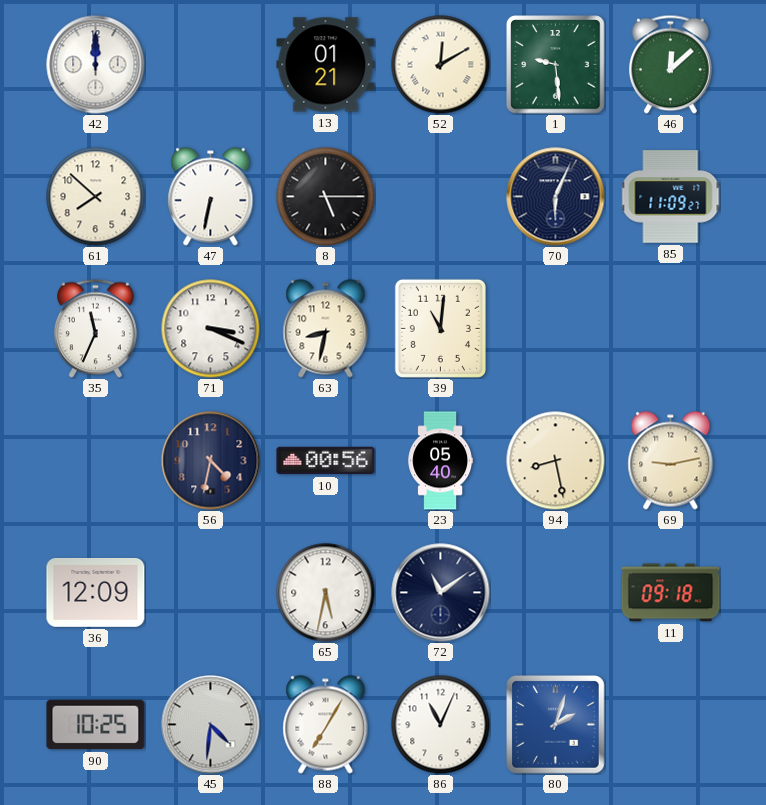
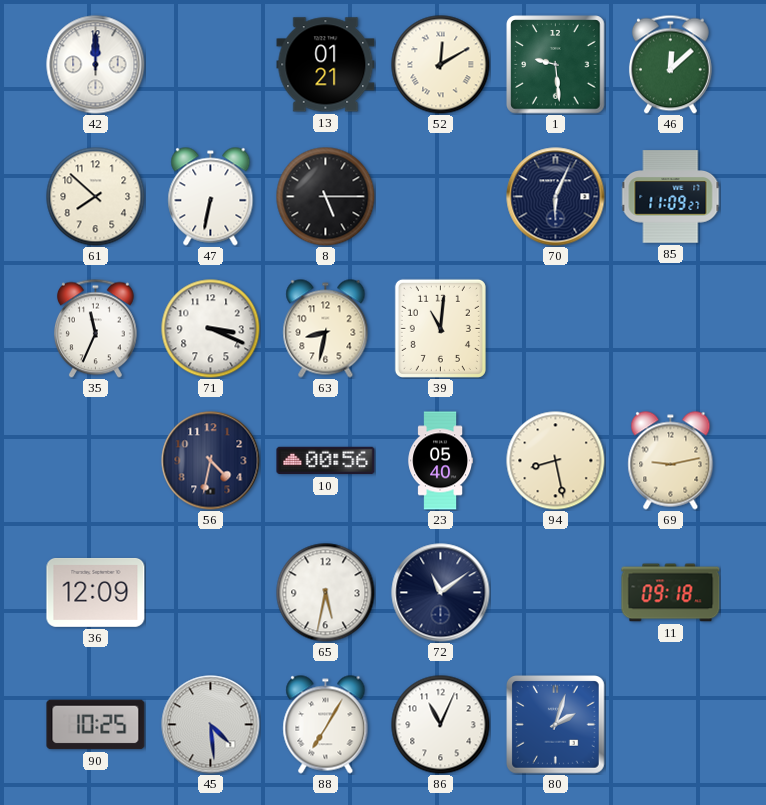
45: 4:31 -> 4:29
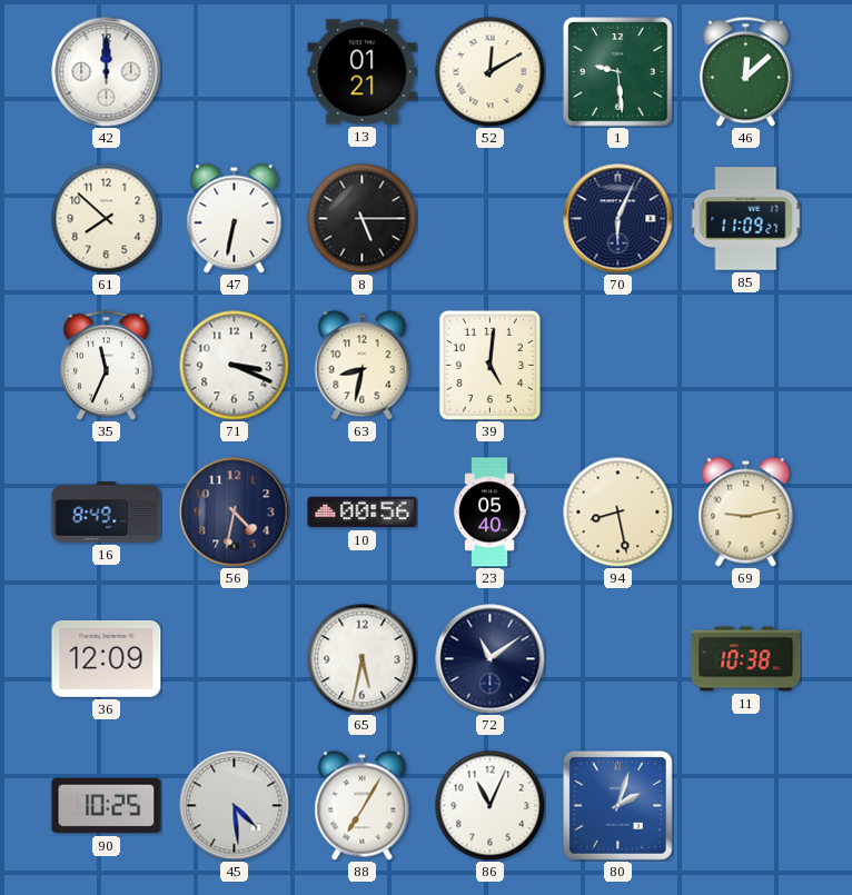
39: 11:01 -> 5:01
16: none -> 8:49
11: 09:18 -> 10:38
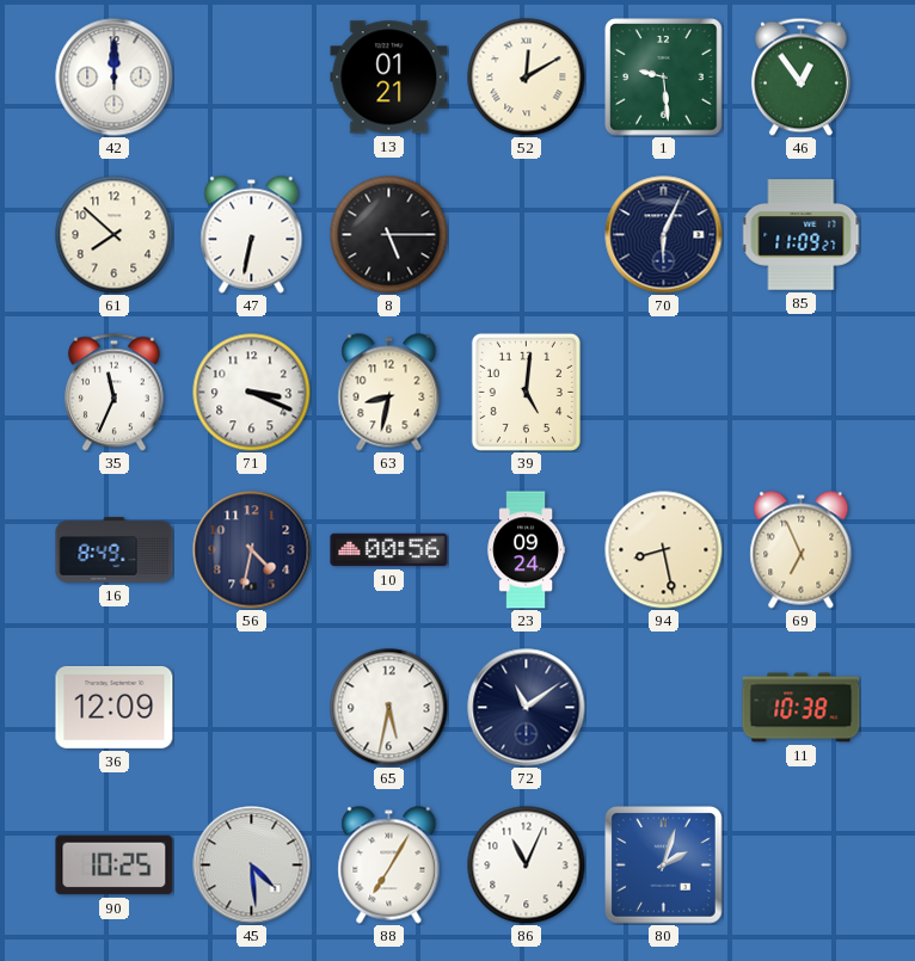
46: 12:08 -> 12:54
23: 05:40 -> 09:24
69: 9:13 -> 6:56
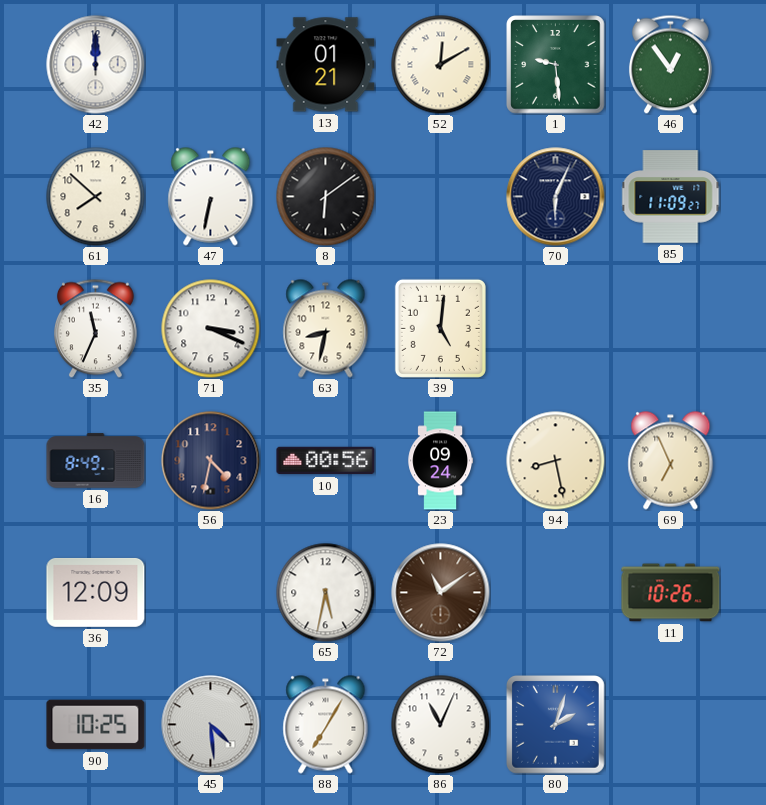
8: 5:15 -> 6:09
72 dial: navy -> brown
11: 10:38 -> 10:26
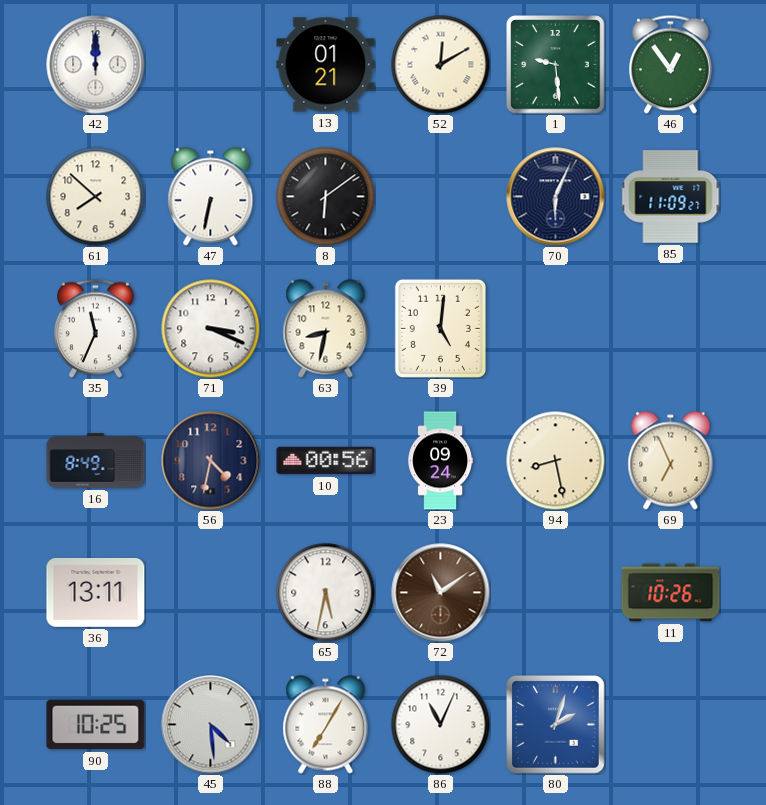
36: 12:09 -> 13:11
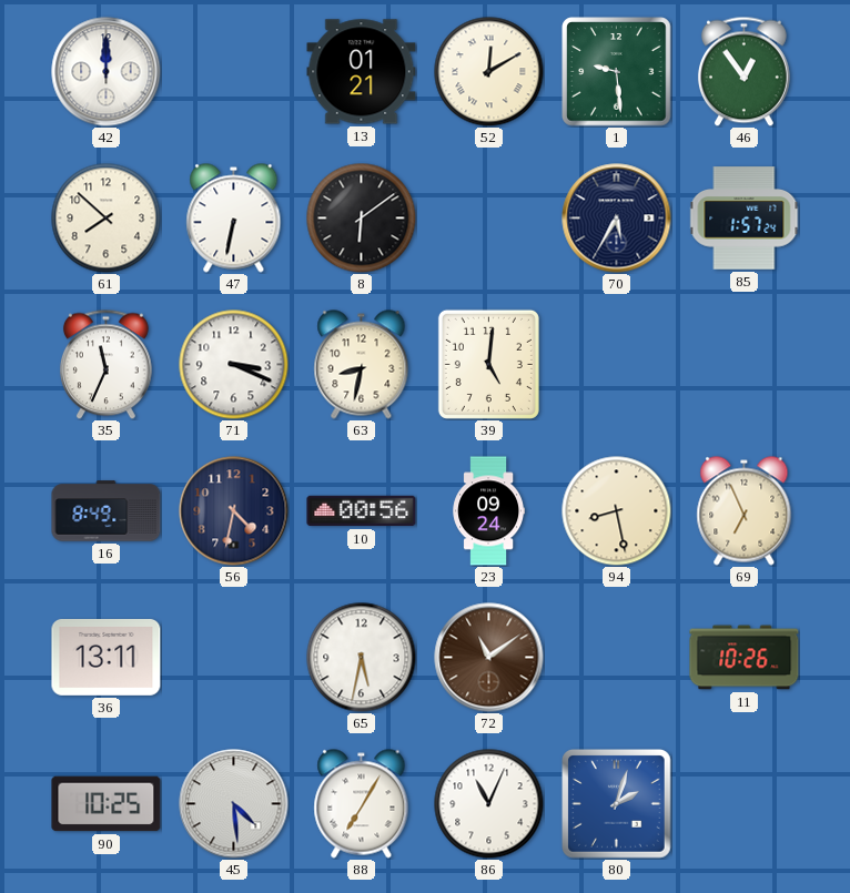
70: 6:04 -> 5:35
85: 11:09 -> 1:57
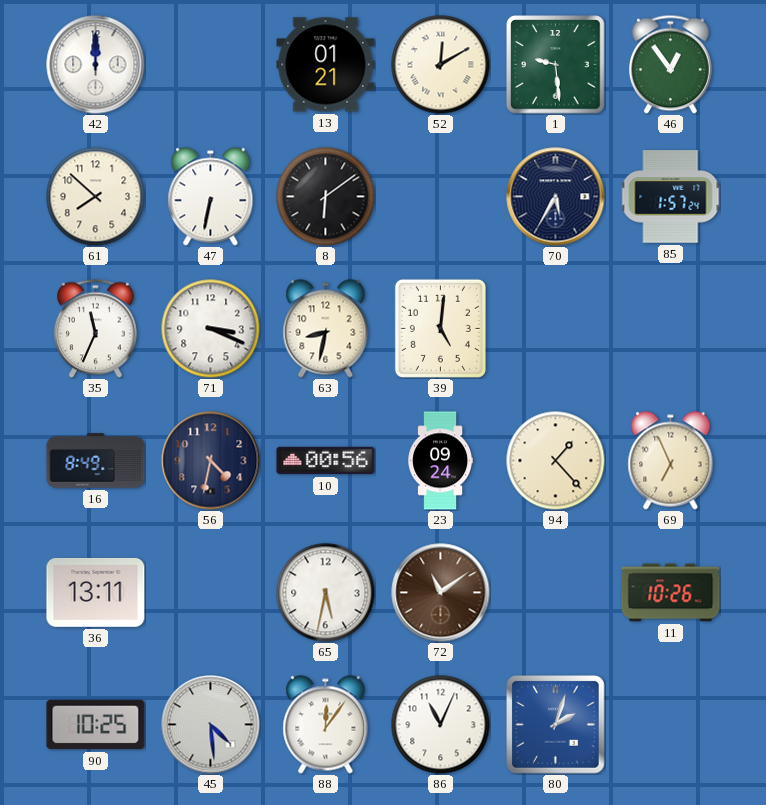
94: 8:28 -> 1:23
88: 7:05 -> 12:06
